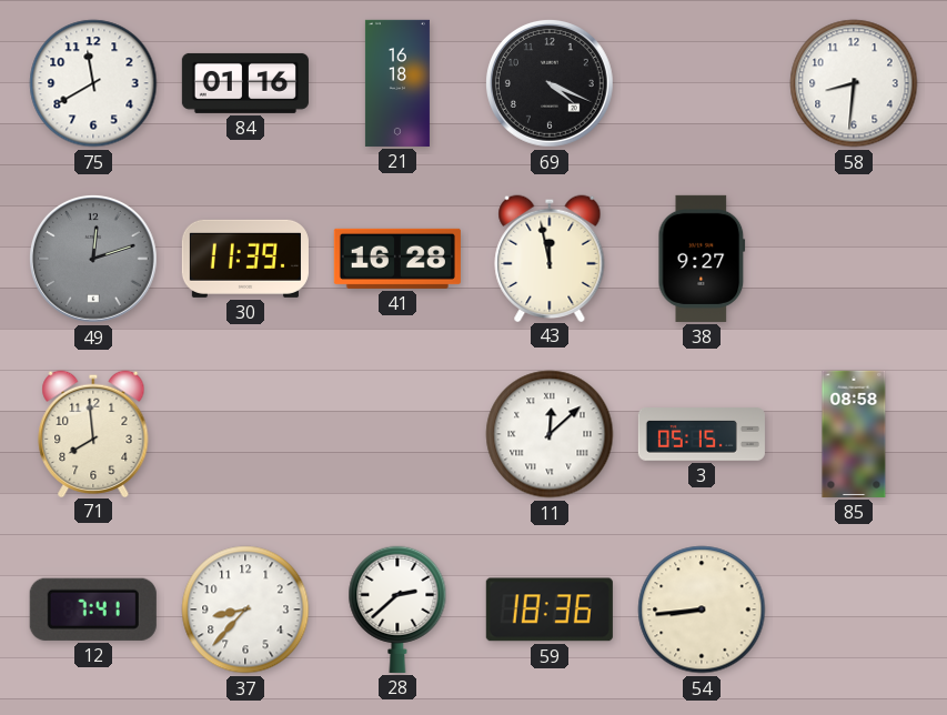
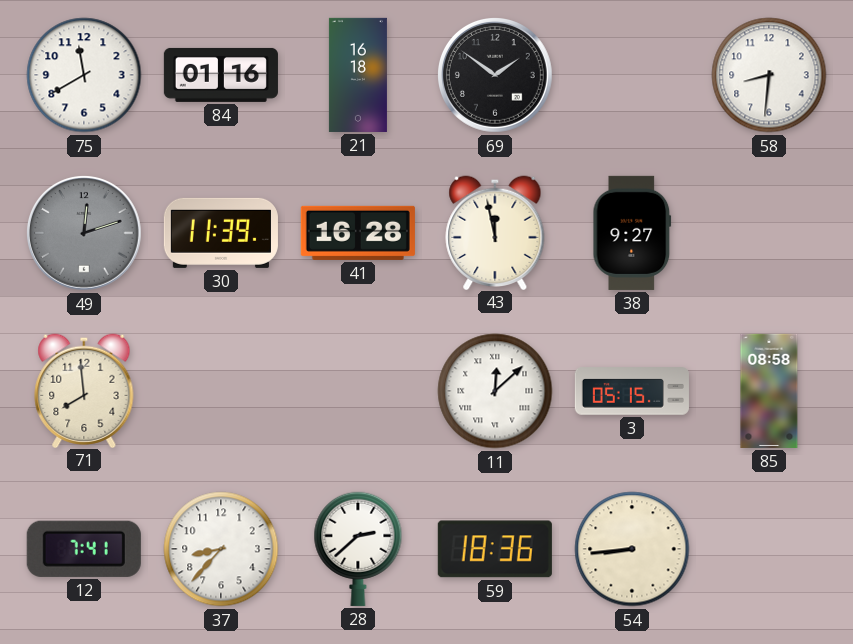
69: 4:19 -> 1:51
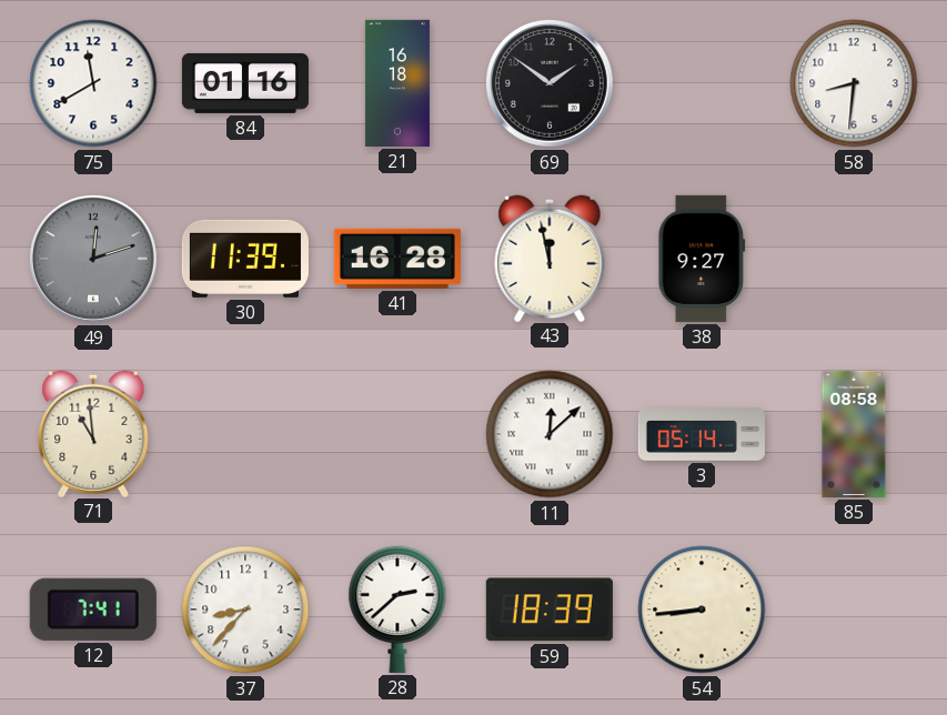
71: 7:59 -> 10:59
3: 05:15 -> 05:14
59: 18:36 -> 18:39
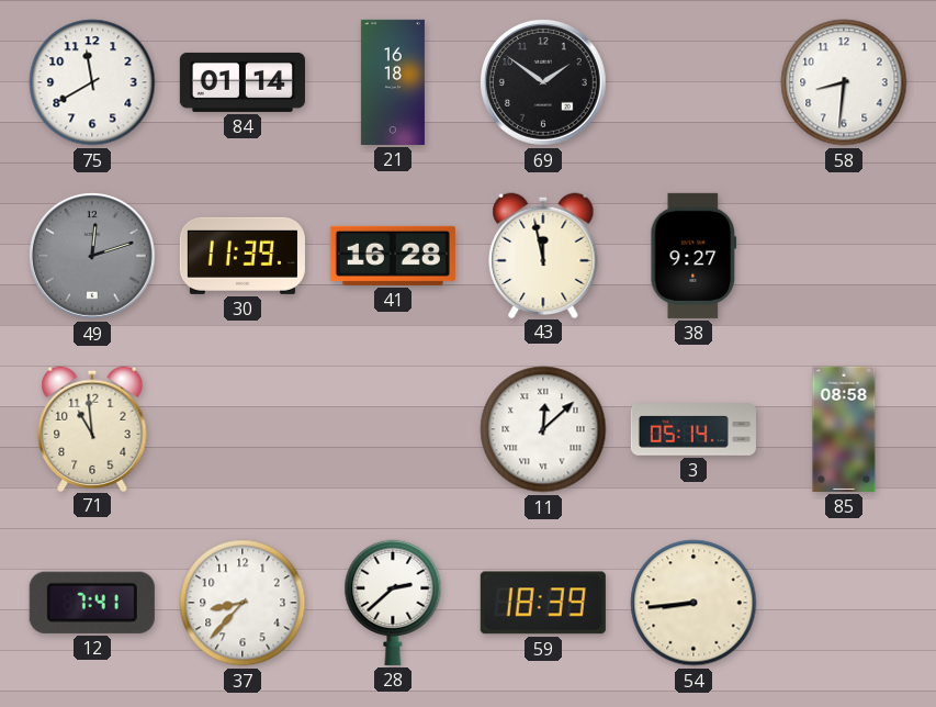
84: 01:16 -> 01:14
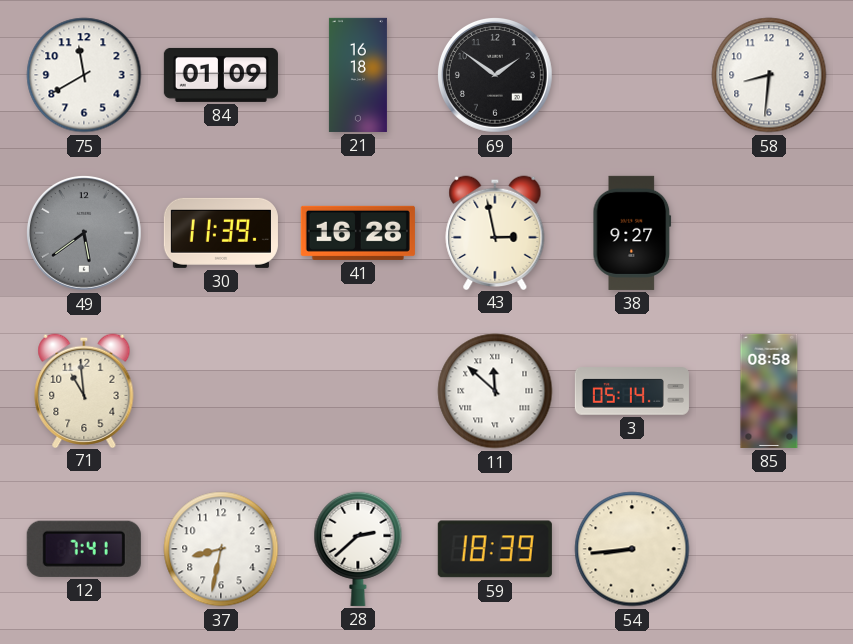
84: 01:14 -> 01:09
49: 12:12 -> 5:39
43: 11:58 -> 2:58
11: 12:08 -> 11:52
37: 8:37 -> 8:32
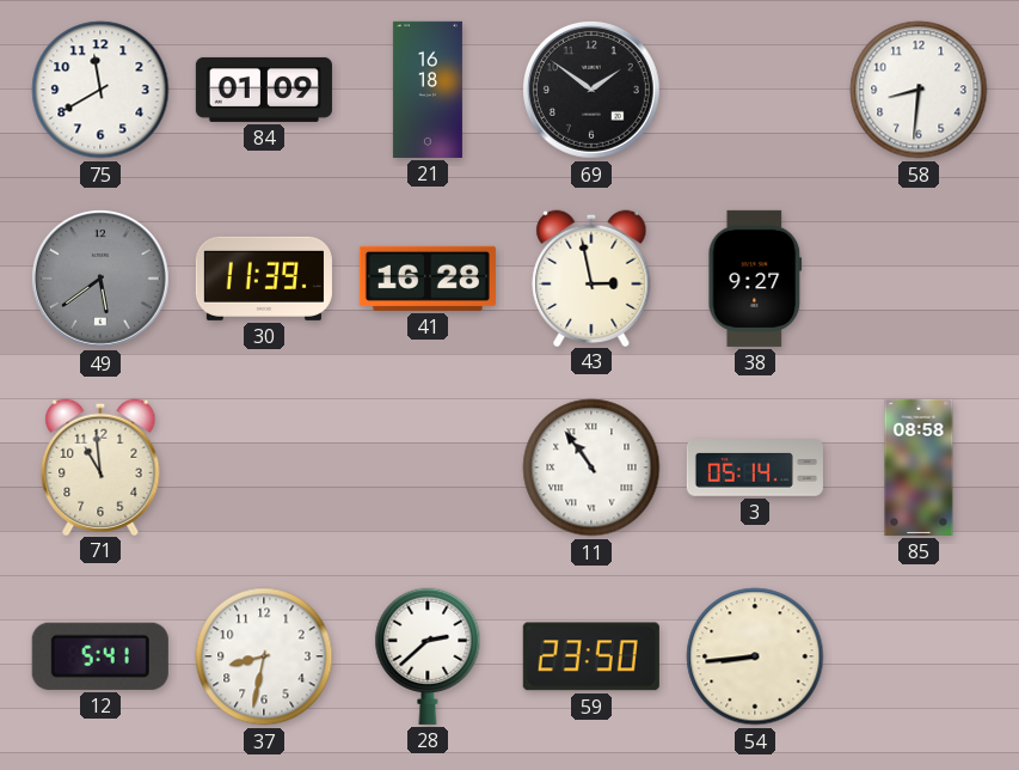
11: 11:52 -> 10:54
12: 7:41 -> 5:41
59: 18:39 -> 23:50
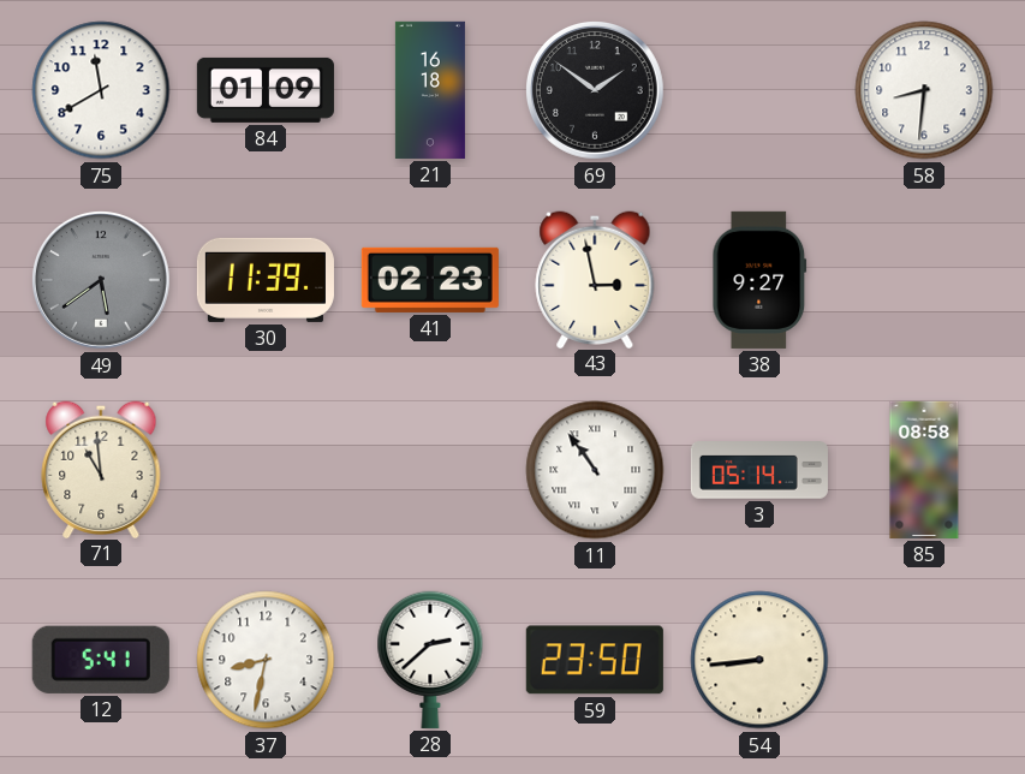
41: 16:28 -> 02:23
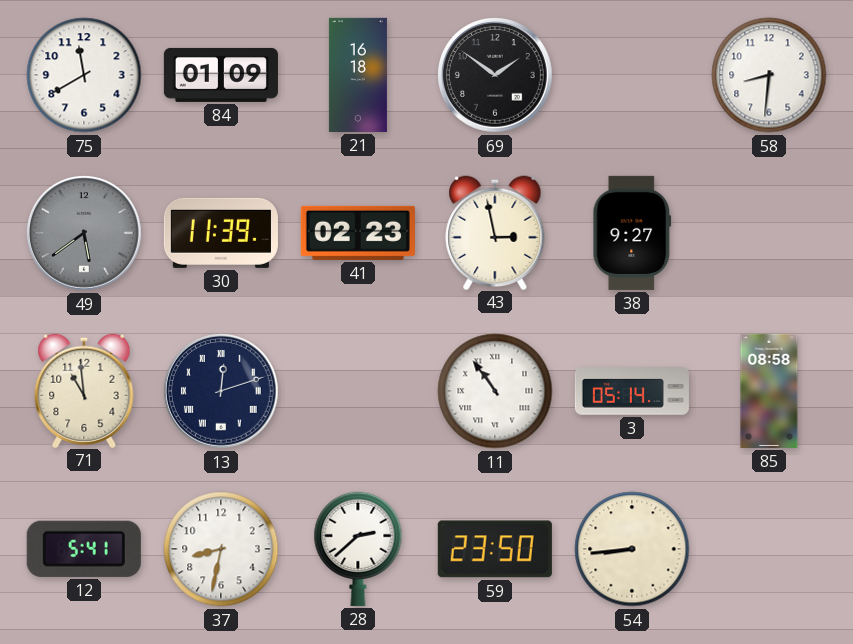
13: none -> 12:12
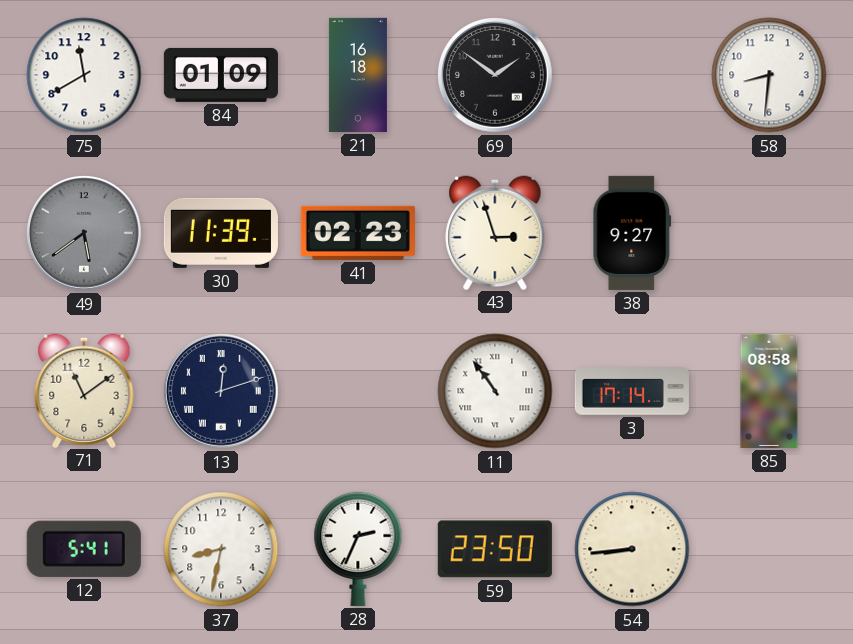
43: 2:58 -> 2:57
71: 10:59 -> 11:09
3: 05:14 -> 17:14
28: 2:38 -> 2:34
